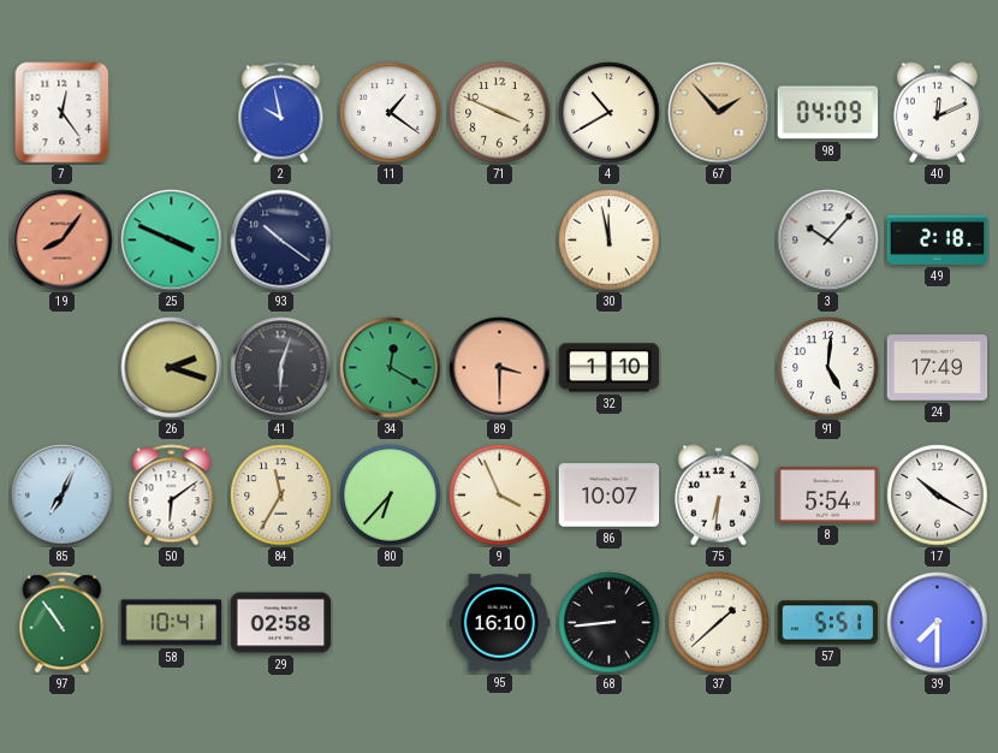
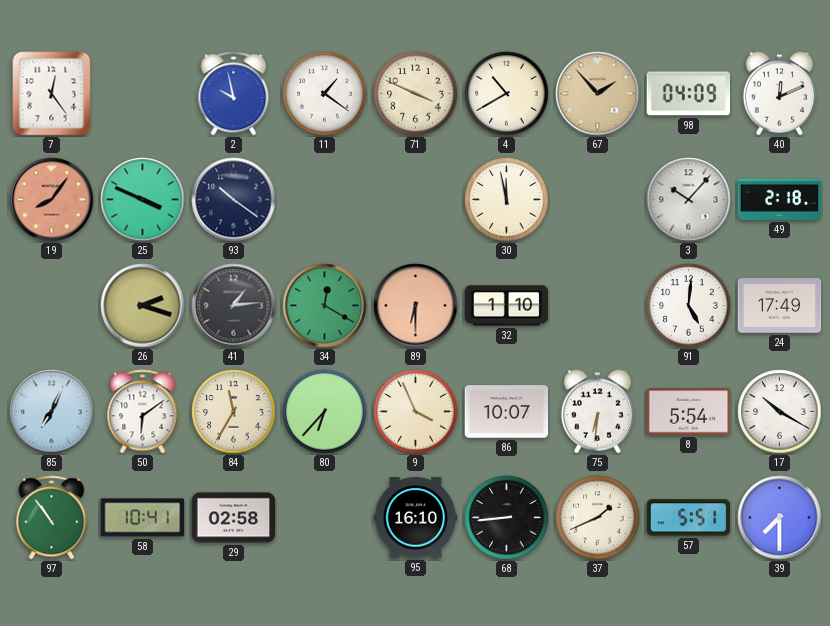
41: 6:03 -> 1:14
89: 3:30 -> 6:30
37: 1:38 -> 1:41
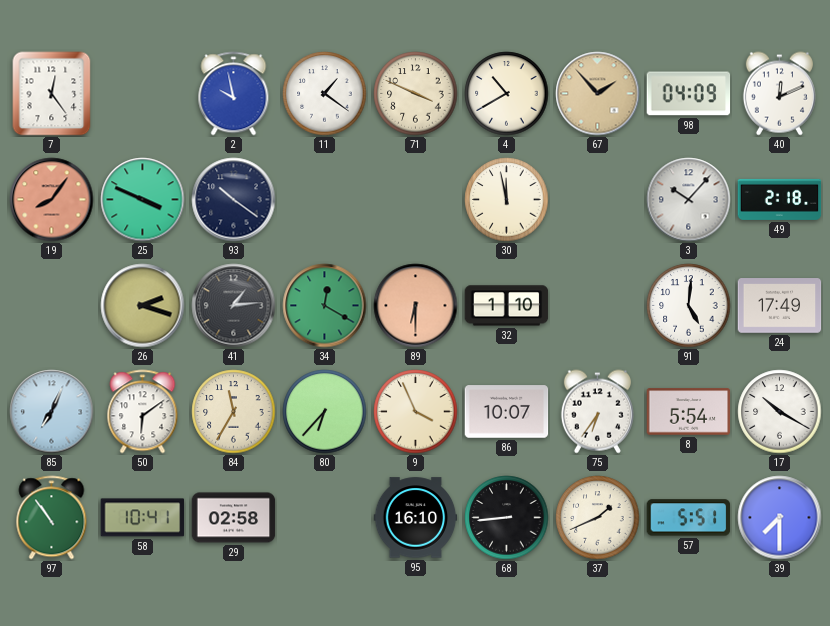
75: 6:31 -> 6:36
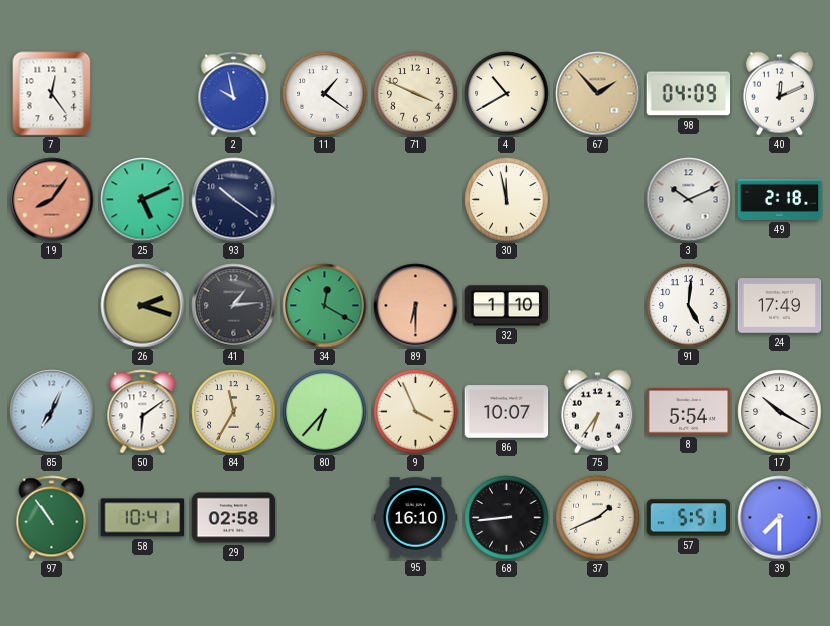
25: 3:49 -> 5:11
3: 10:07 -> 10:11
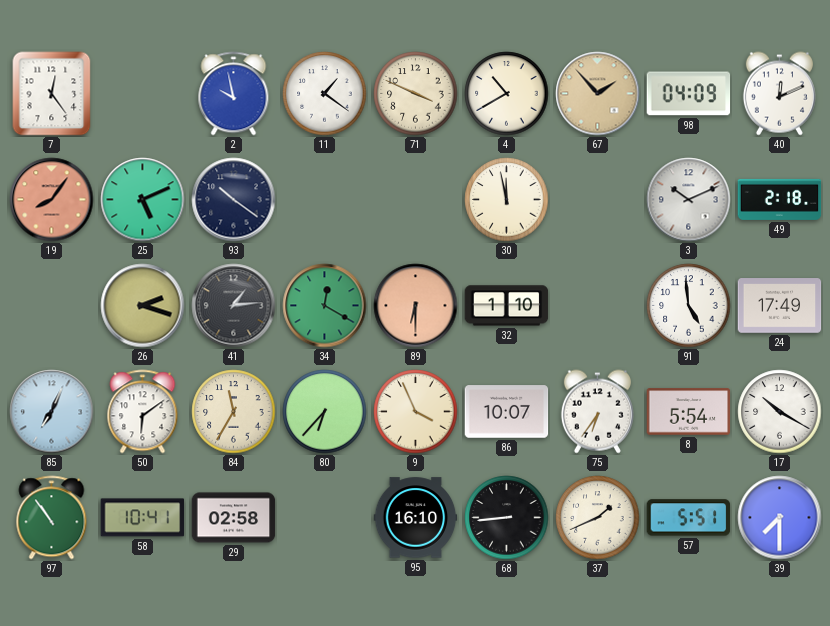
91: 5:01 -> 4:59
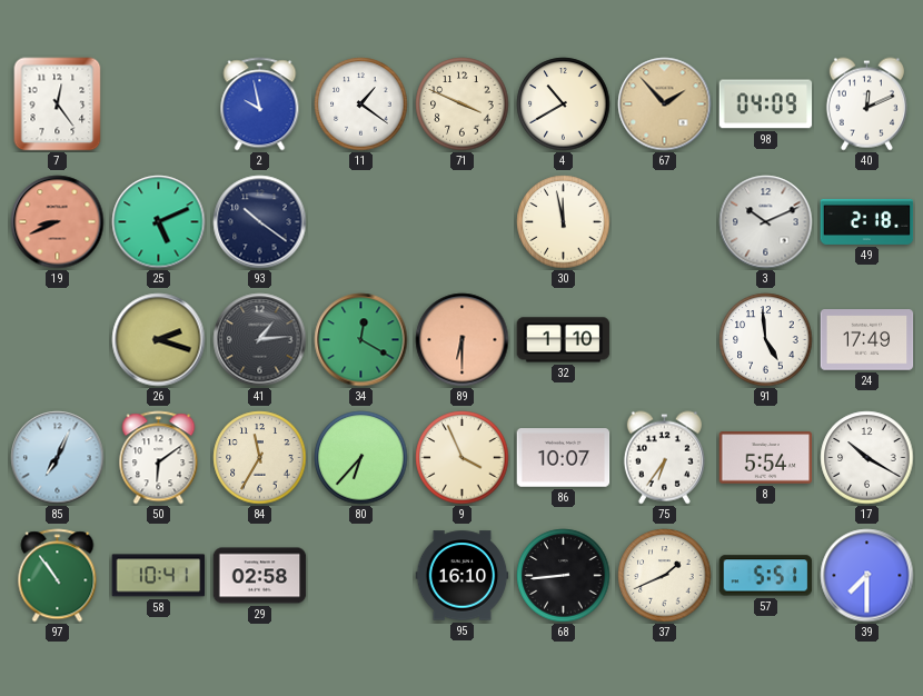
19: 8:06 -> 8:41
